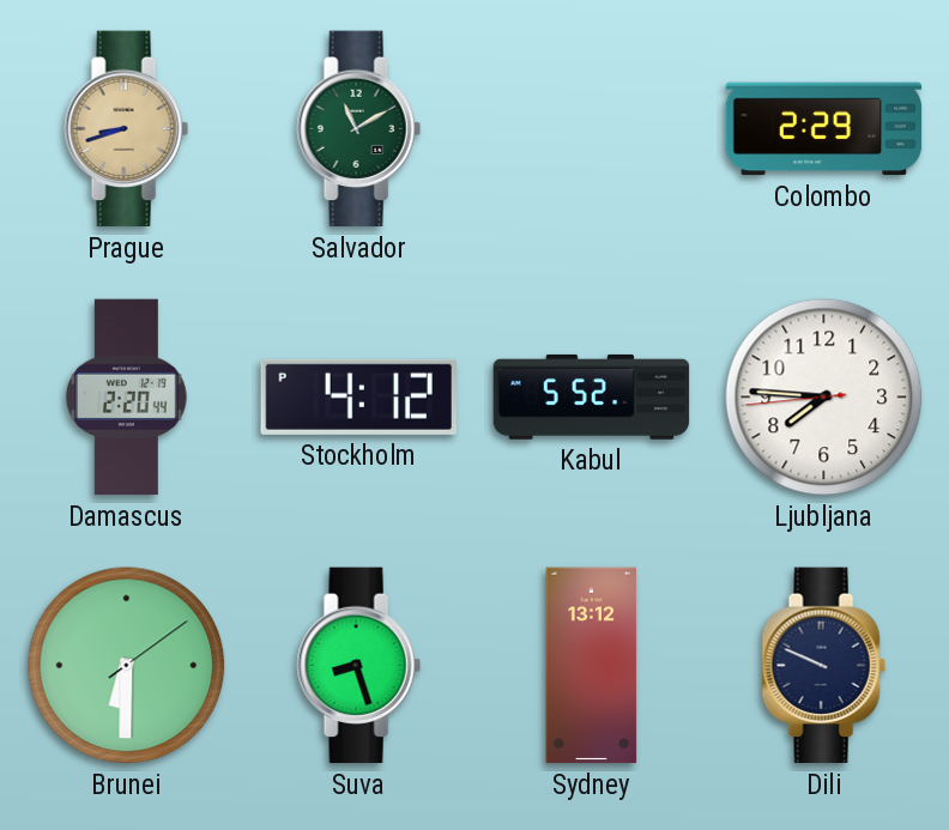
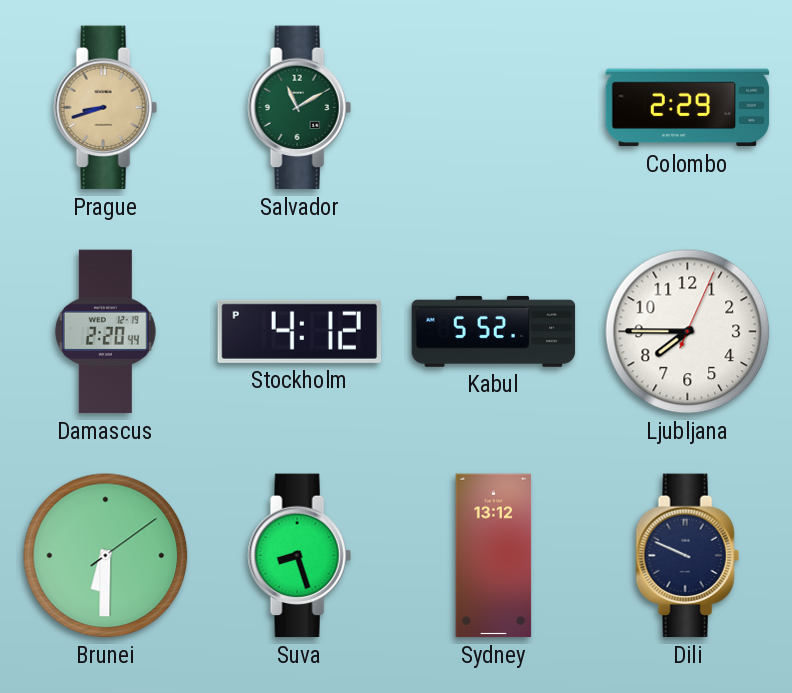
Ljubljana: 7:45:44 -> 7:45:04
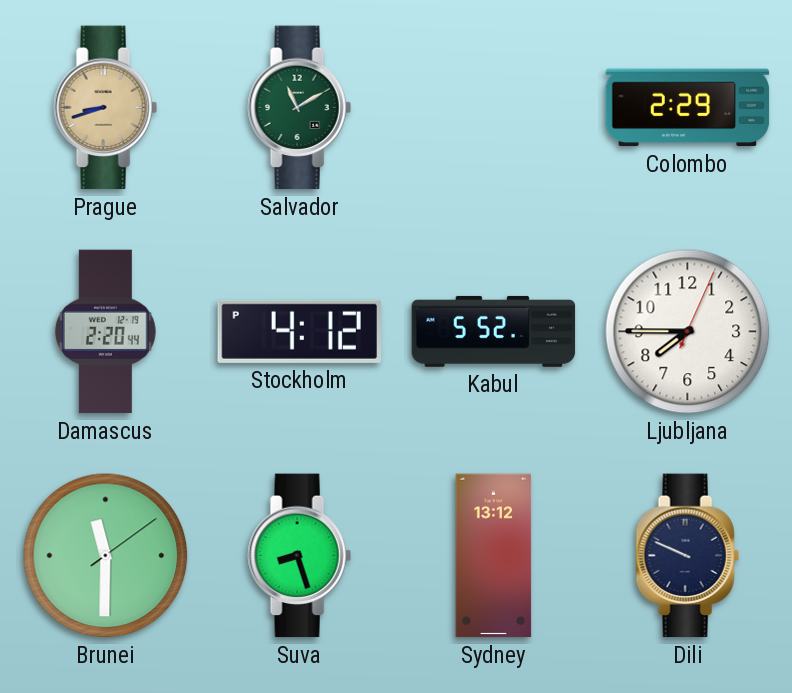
Brunei: 6:30 -> 11:30
